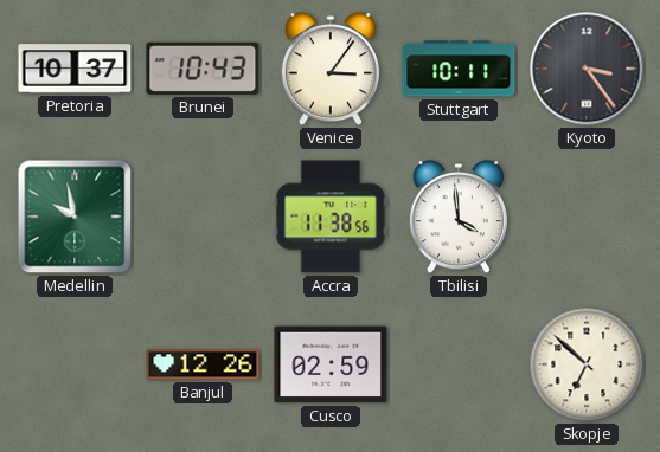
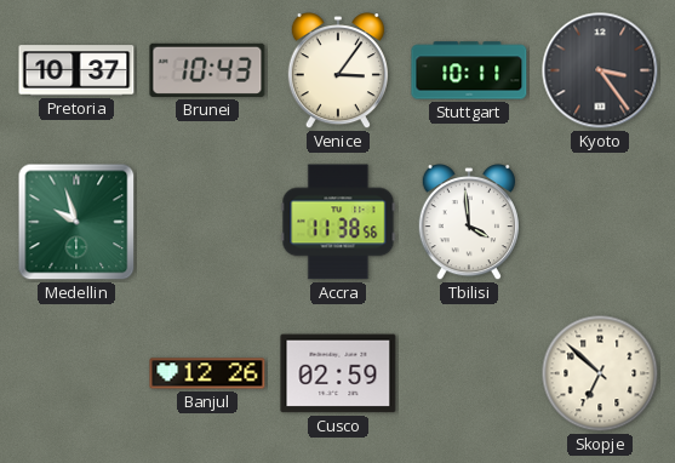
Medellin: 9:58 -> 9:57
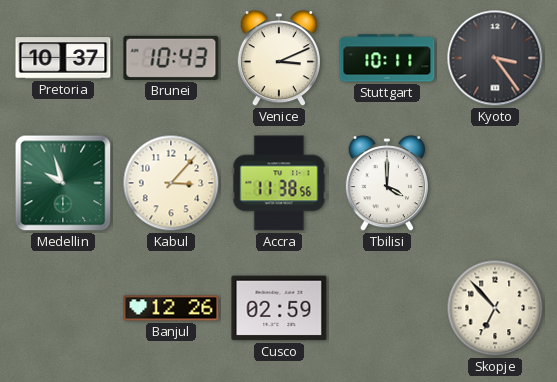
Venice: 3:06 -> 3:11
Kabul: none -> 3:07
Tbilisi: 3:59 -> 4:00
Skopje: 6:52 -> 6:53
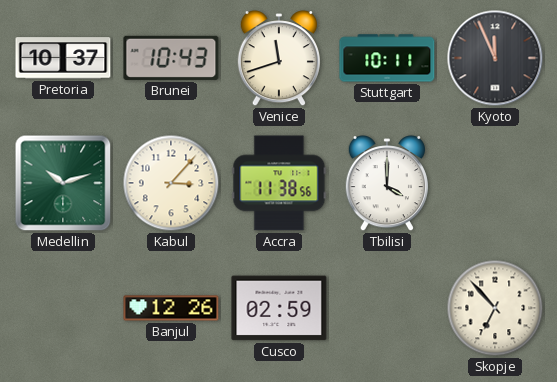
Venice: 3:11 -> 11:42
Kyoto: 3:24 -> 11:56
Medellin: 9:57 -> 10:12
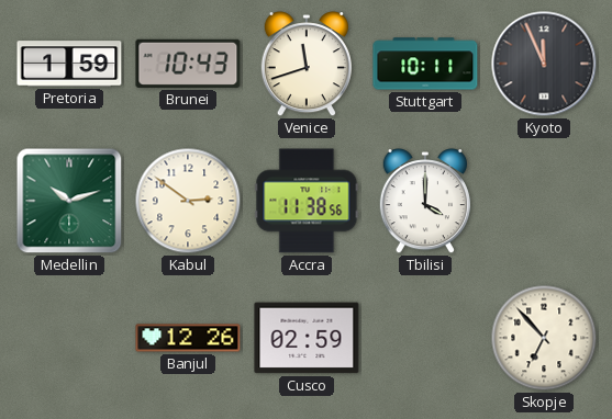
Pretoria: 10:37 -> 1:59
Kabul: 3:07 -> 2:51
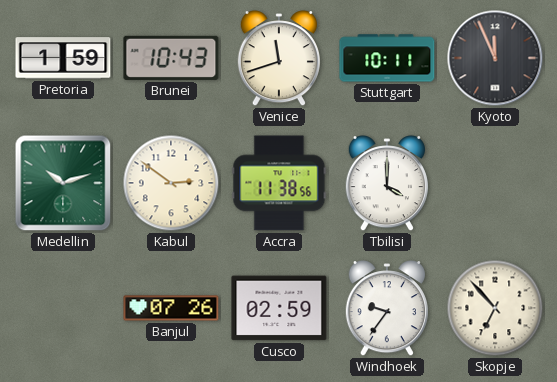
Banjul: 12:26 -> 07:26
Windhoek: none -> 9:36
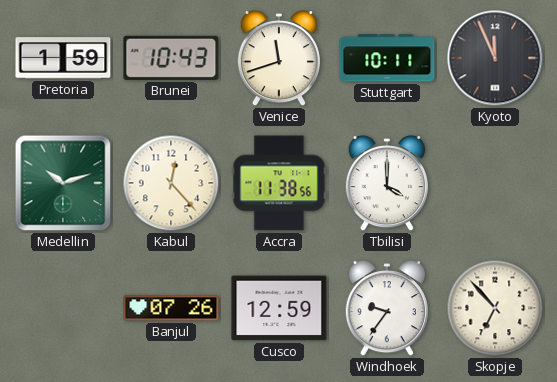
Kabul: 2:51 -> 12:23
Cusco: 02:59 -> 12:59
